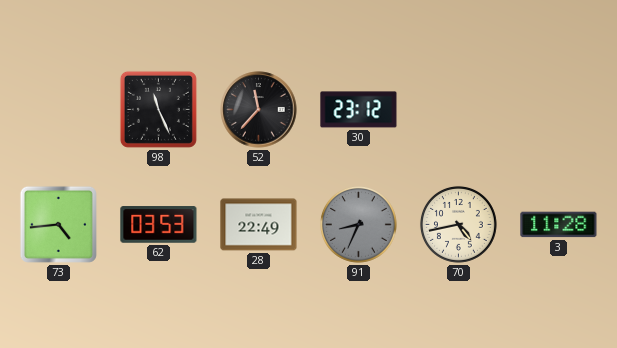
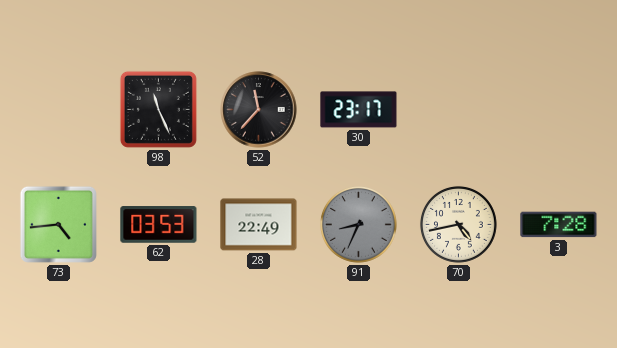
30: 23:12 -> 23:17
3: 11:28 -> 7:28
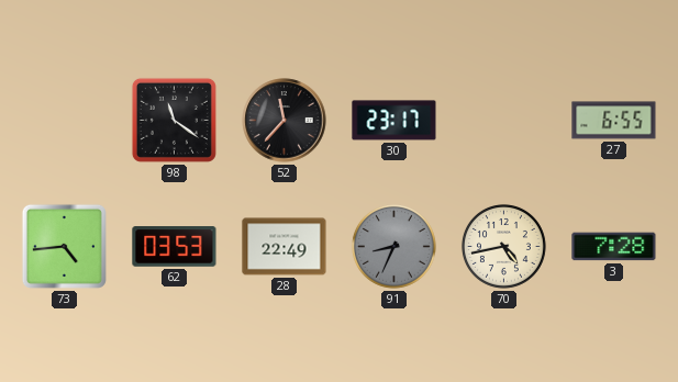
98: 11:26 -> 11:21
27: none -> 6:55
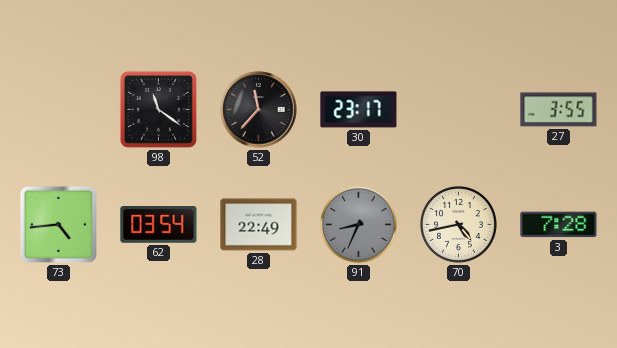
27: 6:55 -> 3:55
62: 03:53 -> 03:54
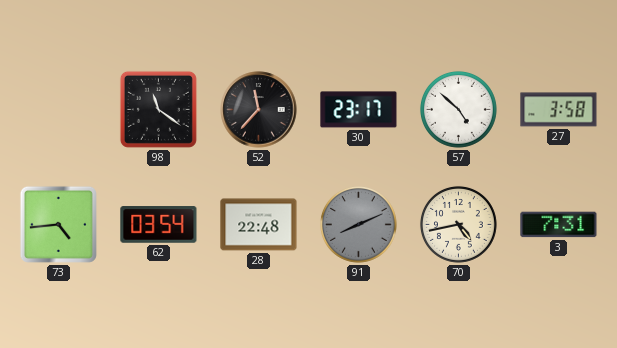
57: none -> 4:52
27: 3:55 -> 3:58
28: 22:49 -> 22:48
91: 8:34 -> 8:11
3: 7:28 -> 7:31
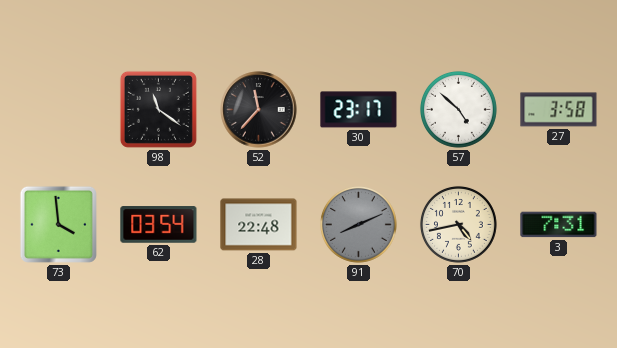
73: 4:44 -> 3:59
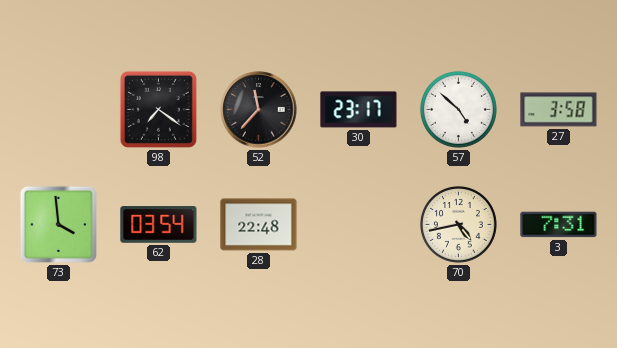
98: 11:21 -> 7:21
91: 8:11 -> none
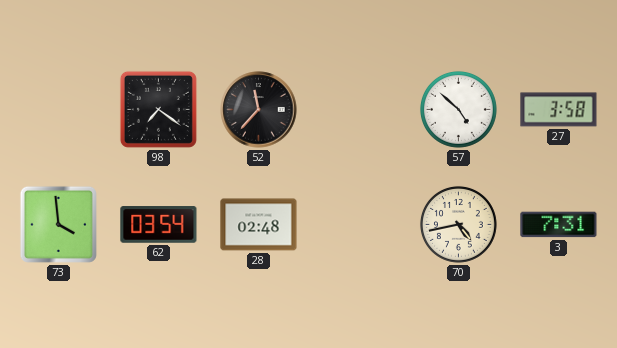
30: 23:17 -> none
28: 22:48 -> 02:48
